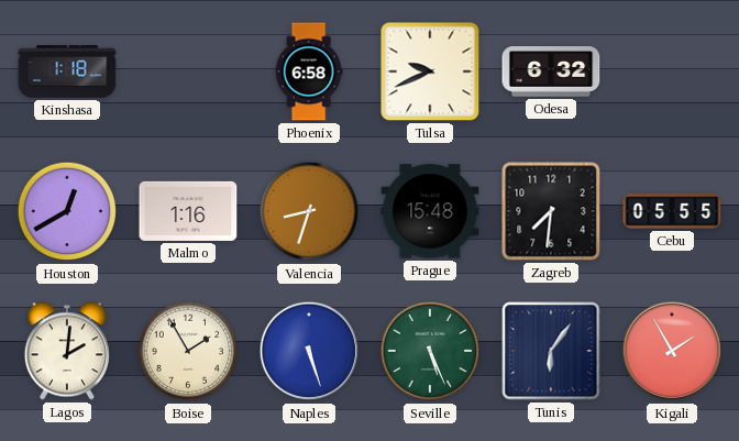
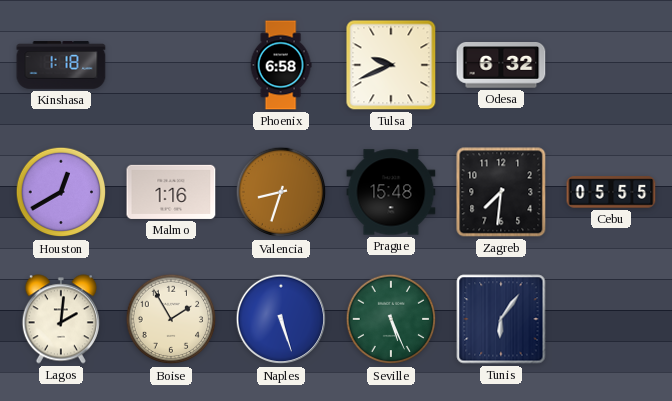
Kigali: 1:55 -> none
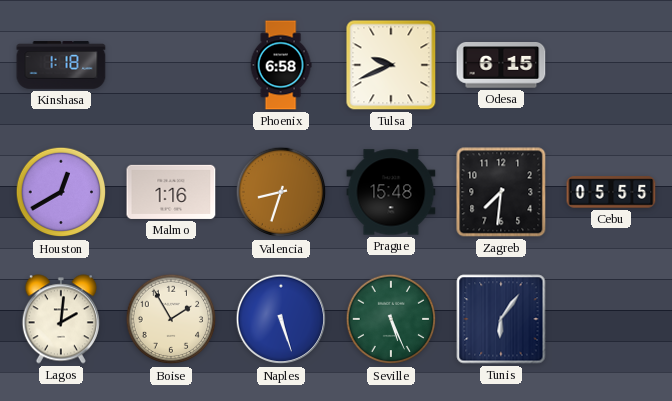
Odesa: 6:32 -> 6:15
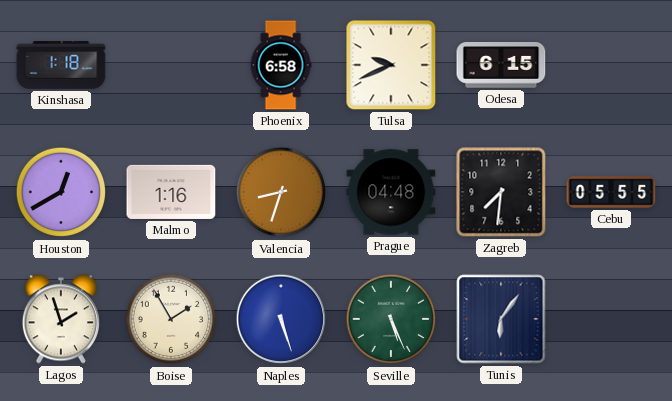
Prague: 15:48 -> 04:48
Lagos: 2:01 -> 1:57
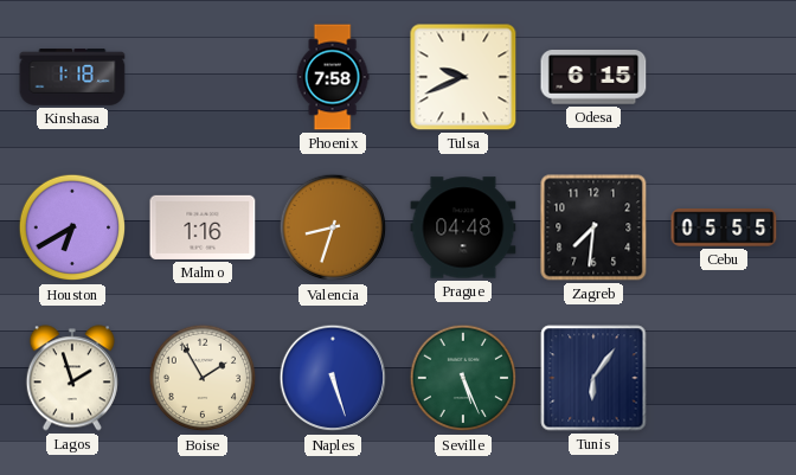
Phoenix: 6:58 -> 7:58
Houston: 12:40 -> 6:40
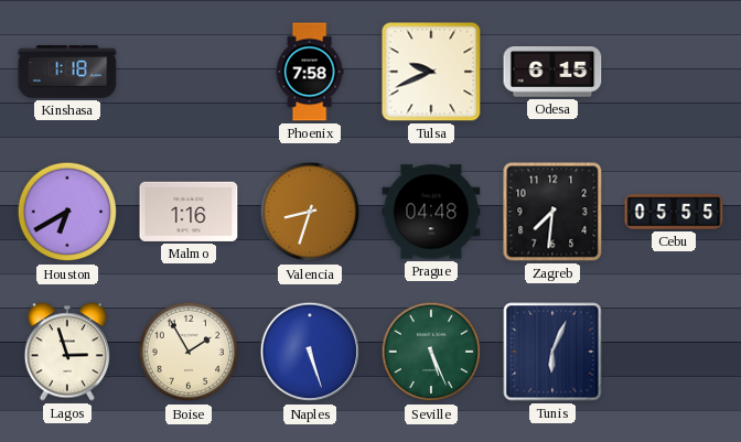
Lagos: 1:57 -> 2:57
Tunis: 6:06 -> 6:04
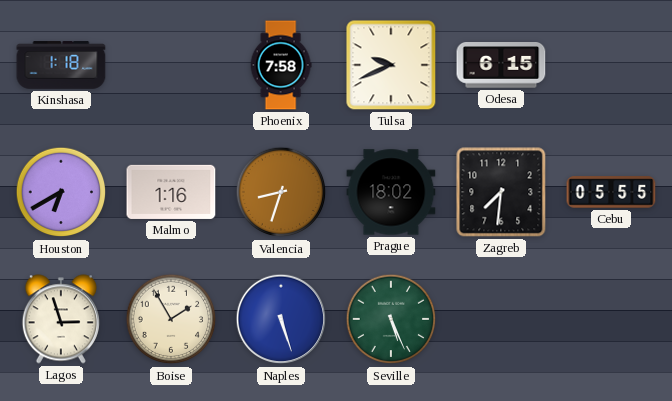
Prague: 04:48 -> 18:02
Tunis: 6:04 -> none
